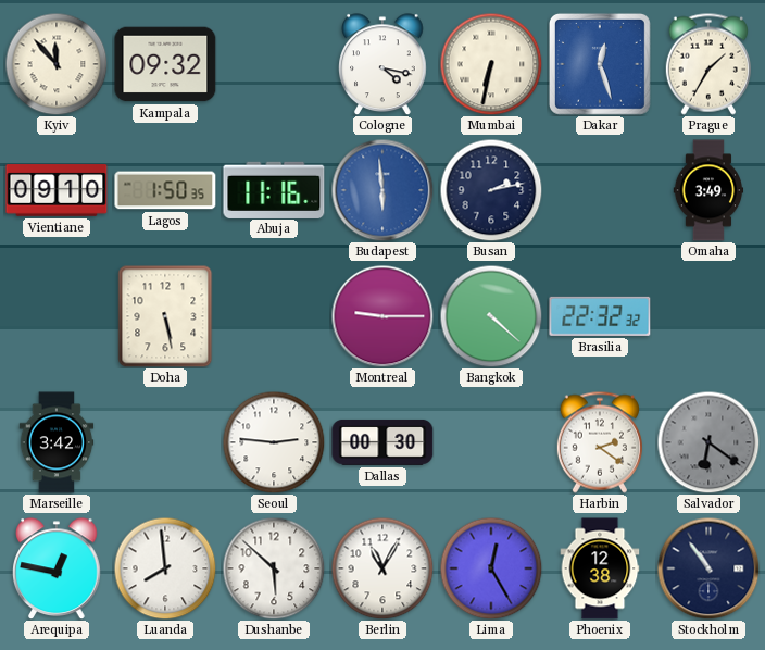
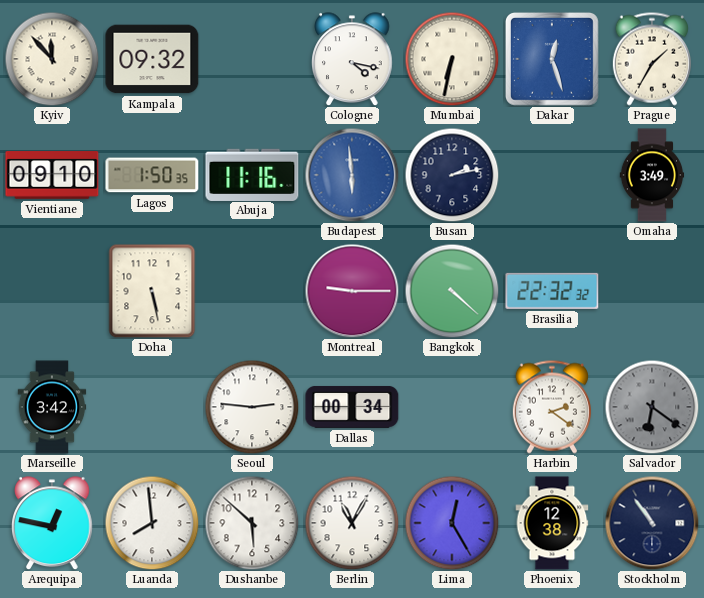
Dallas: 00:30 -> 00:34
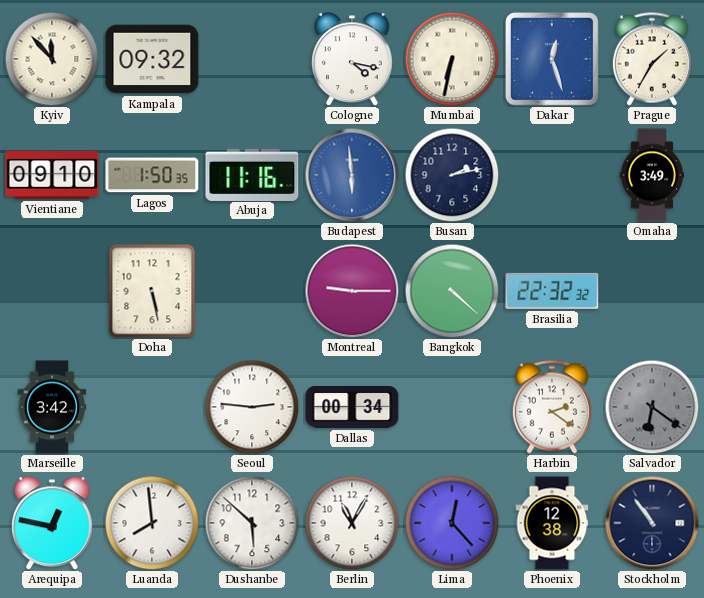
Lima: 12:25 -> 12:23
